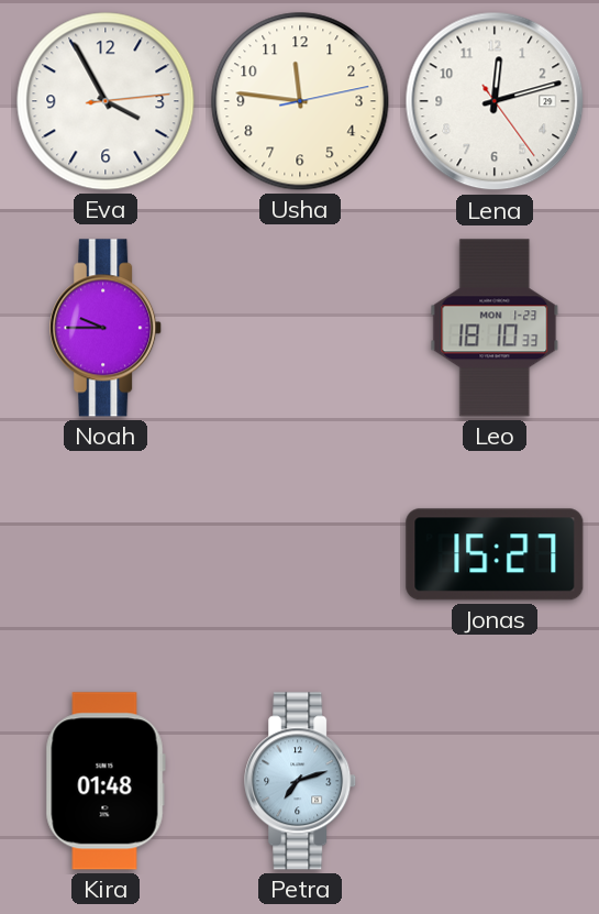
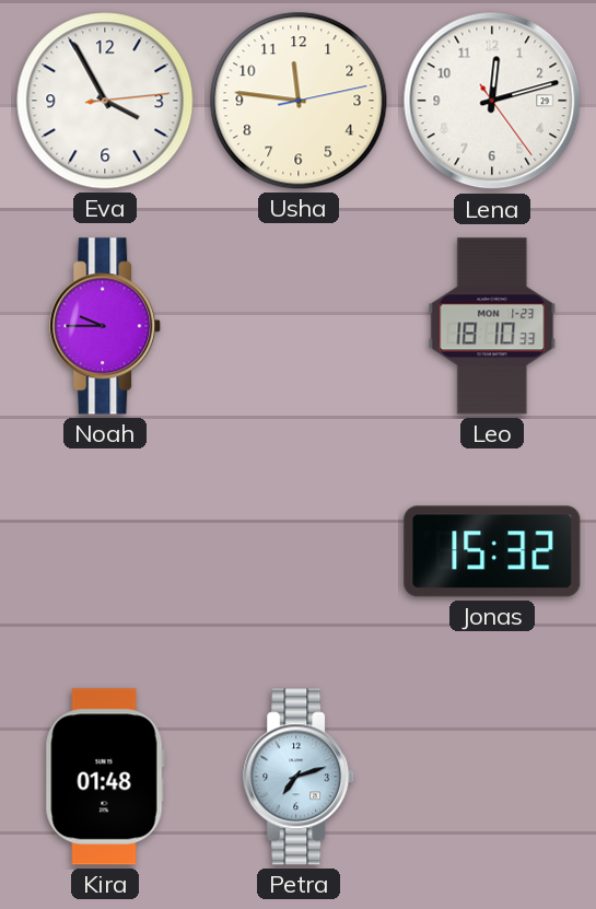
Jonas: 15:27 -> 15:32
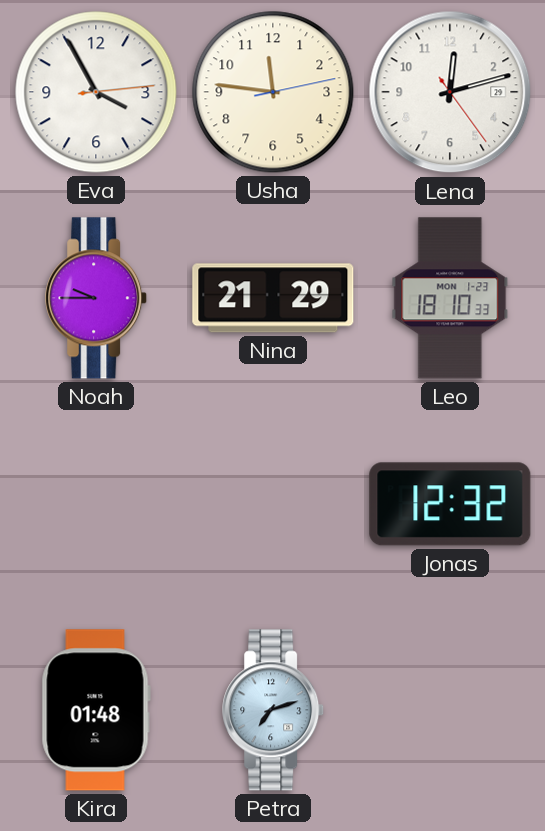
Nina: none -> 21:29
Jonas: 15:32 -> 12:32
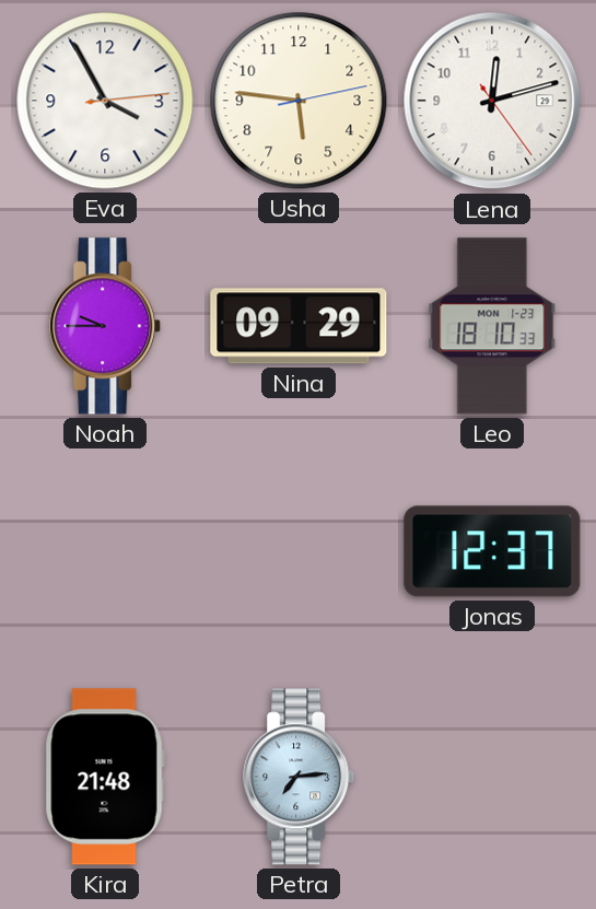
Usha: 11:46 -> 5:46
Nina: 21:29 -> 09:29
Jonas: 12:32 -> 12:37
Kira: 01:48 -> 21:48
Petra: 7:12 -> 7:14
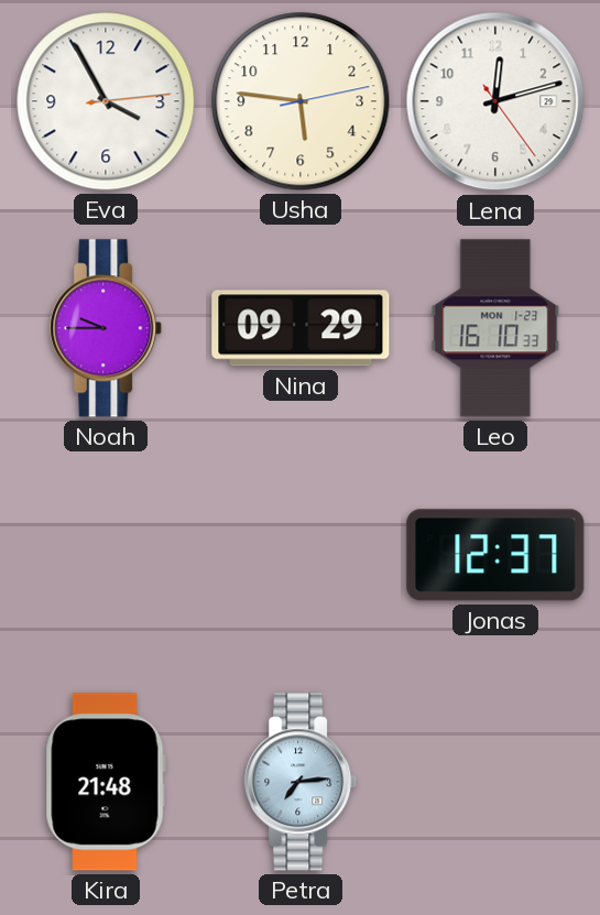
Leo: 18:10 -> 16:10
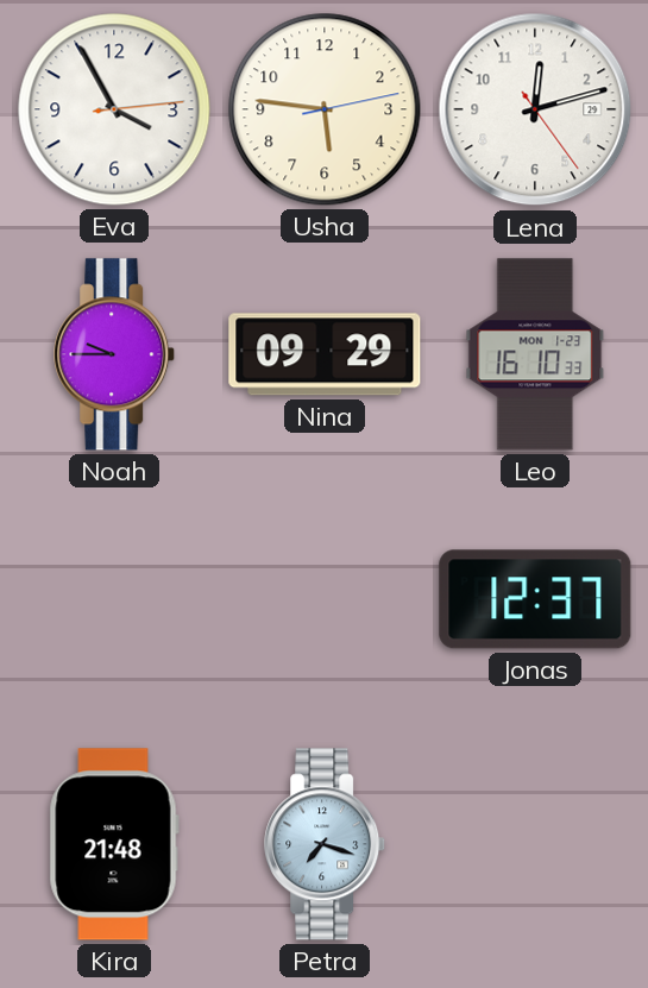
Petra: 7:14 -> 7:18
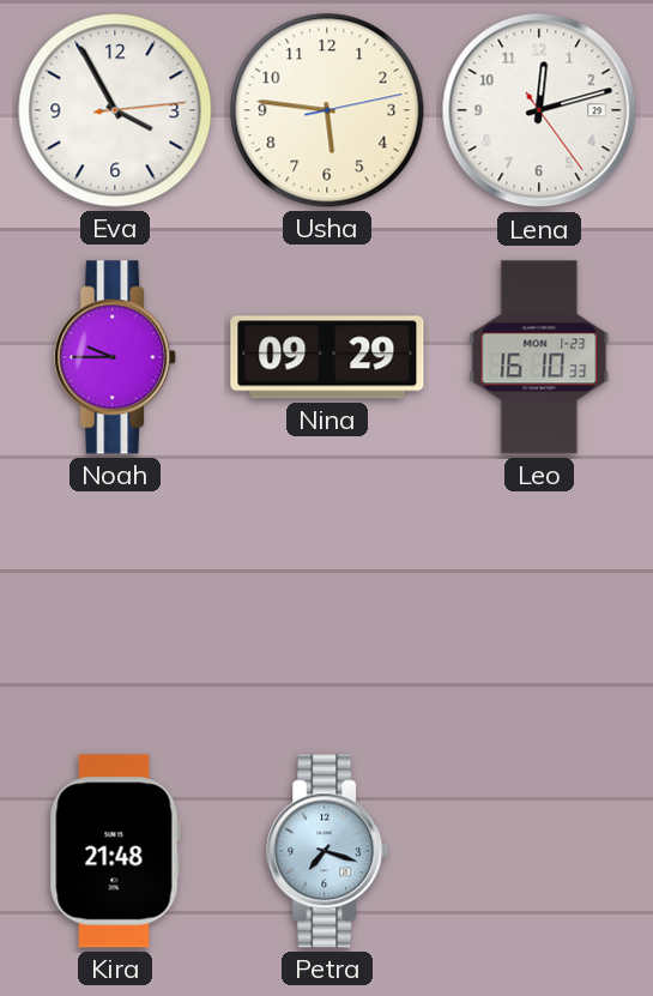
Jonas: 12:37 -> none
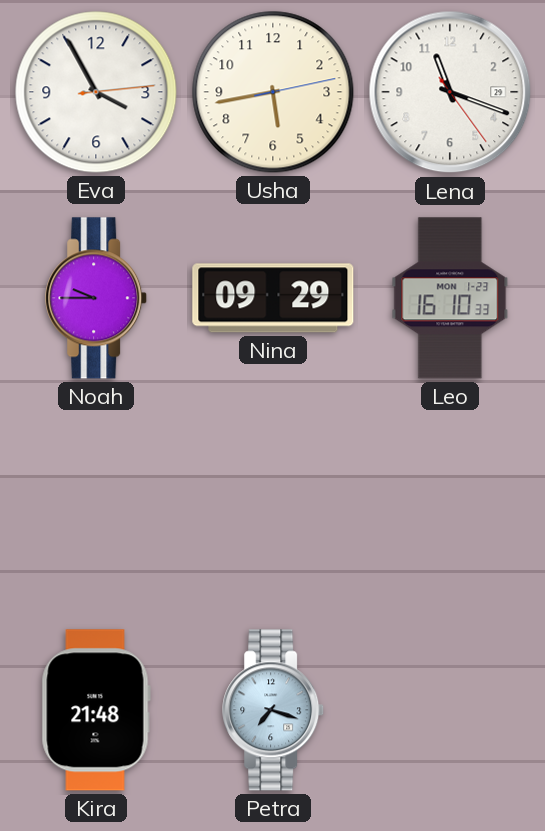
Usha: 5:46 -> 5:43
Lena: 12:12 -> 11:18
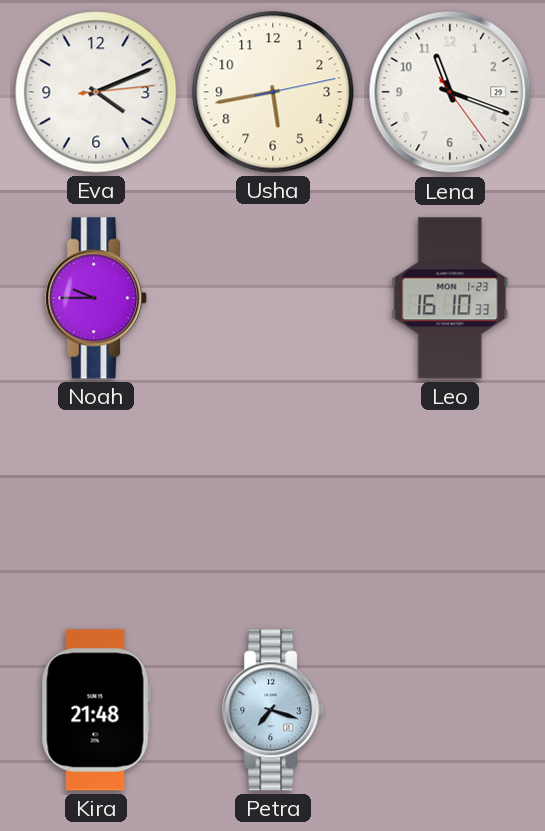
Eva: 3:55 -> 4:11
Nina: 09:29 -> none
